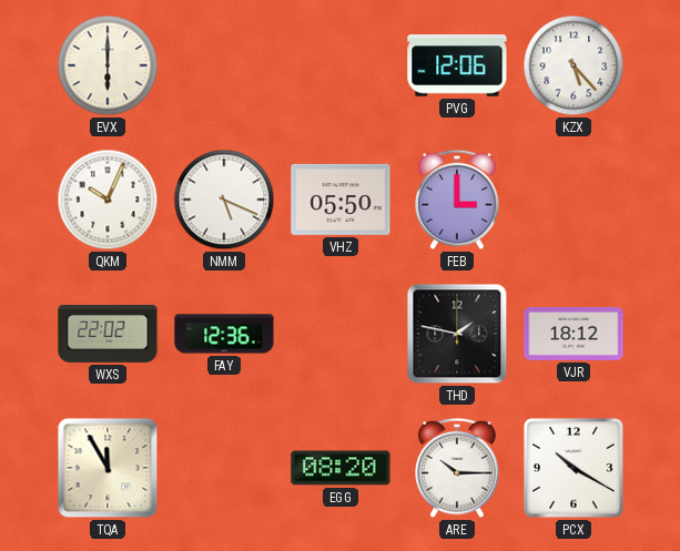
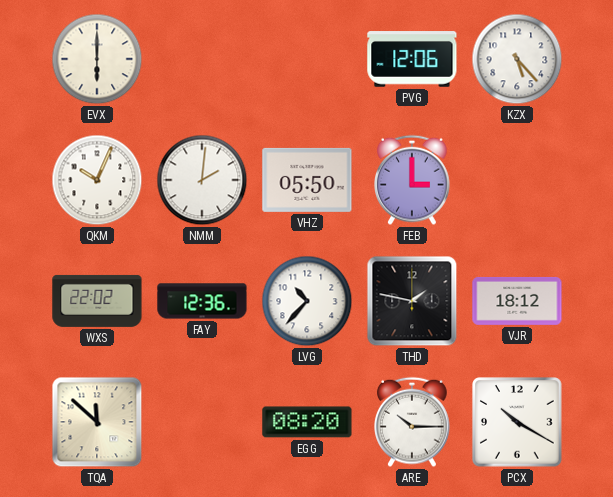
NMM: 5:19 -> 2:01
LVG: none -> 10:37
TQA: 11:55 -> 11:52
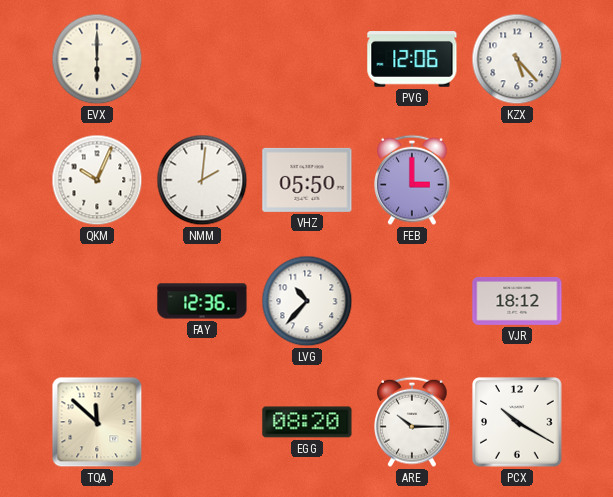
WXS: 22:02 -> none
THD: 1:47 -> none
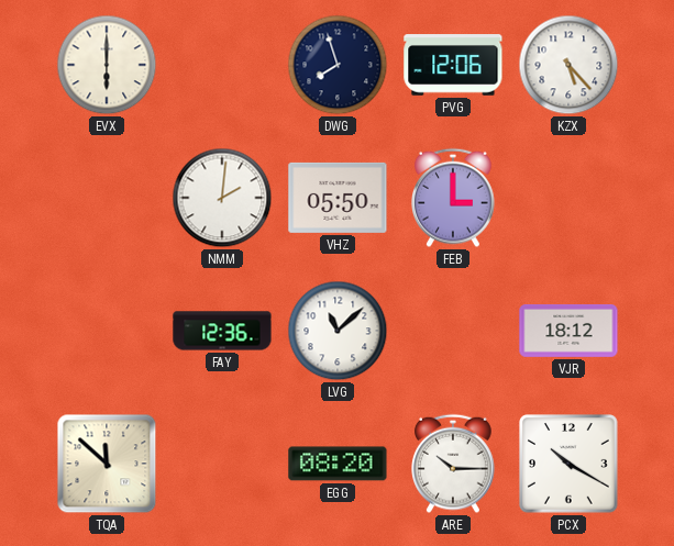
DWG: none -> 7:57
QKM: 10:04 -> none
LVG: 10:37 -> 11:08
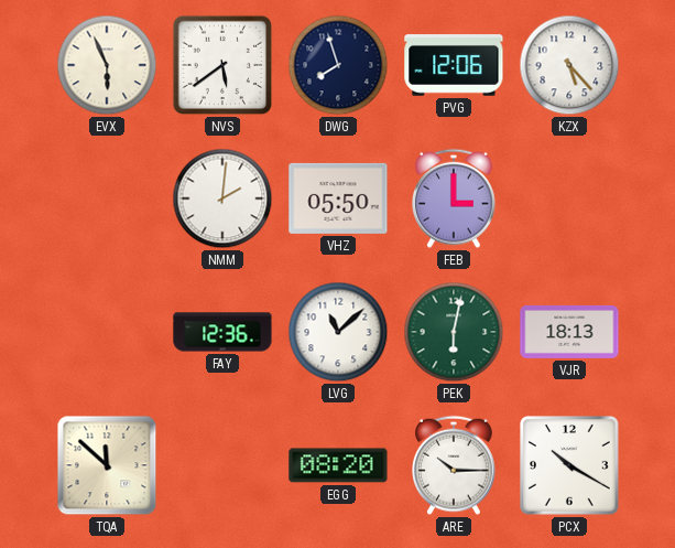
EVX: 6:00 -> 5:56
NVS: none -> 5:39
PEK: none -> 6:02
VJR: 18:12 -> 18:13
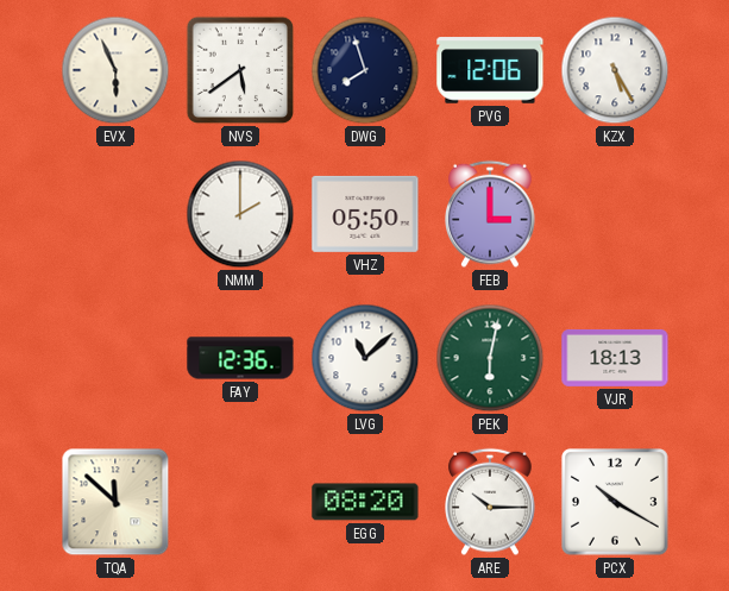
KZX: 5:23 -> 5:25
NMM: 2:01 -> 2:00
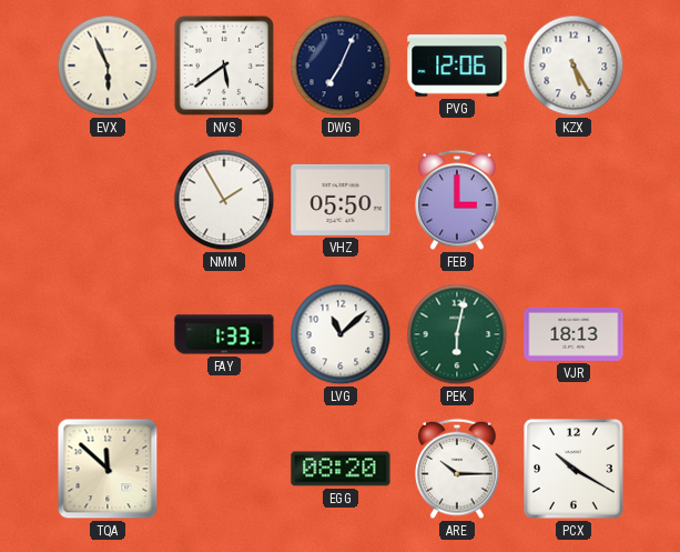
DWG: 7:57 -> 7:04
NMM: 2:00 -> 1:55
FAY: 12:36 -> 1:33
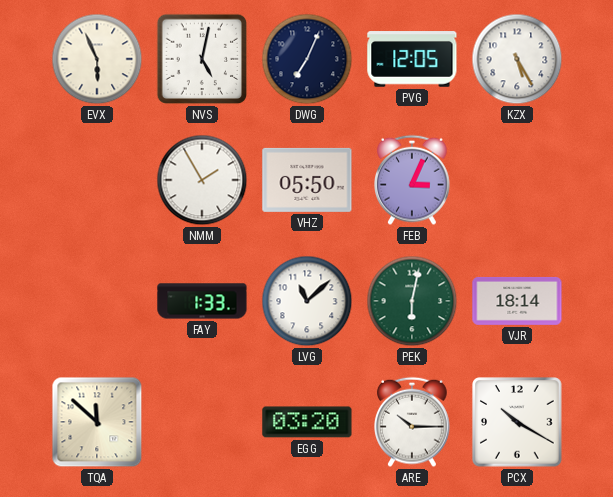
NVS: 5:39 -> 5:02
PVG: 12:06 -> 12:05
FEB: 3:00 -> 3:04
VJR: 18:13 -> 18:14
EGG: 08:20 -> 03:20
